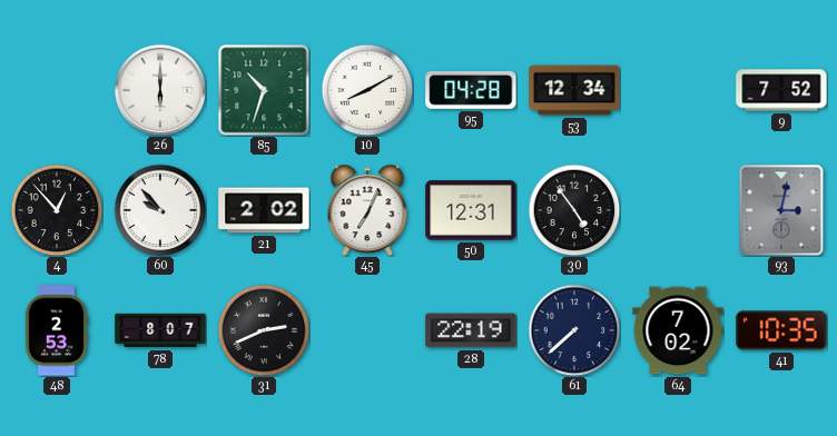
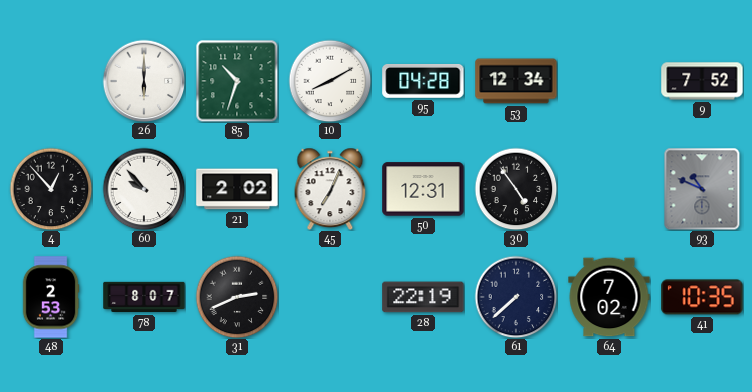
93: 3:02 -> 10:49
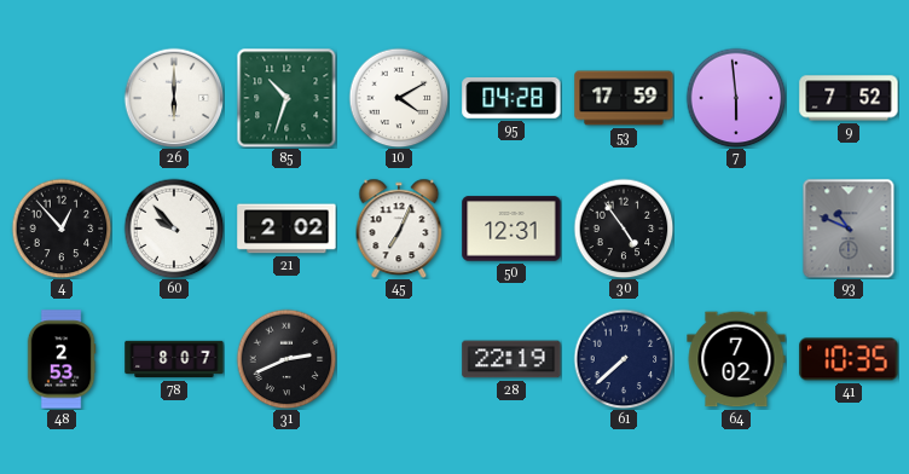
10: 8:10 -> 4:10
53: 12:34 -> 17:59
7: none -> 5:59
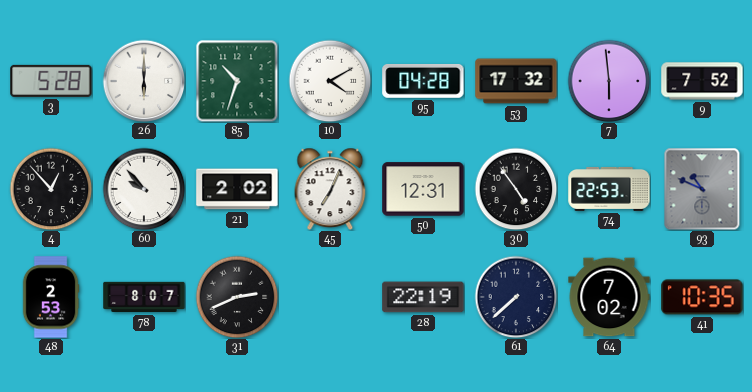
3: none -> 5:28
53: 17:59 -> 17:32
74: none -> 22:53
